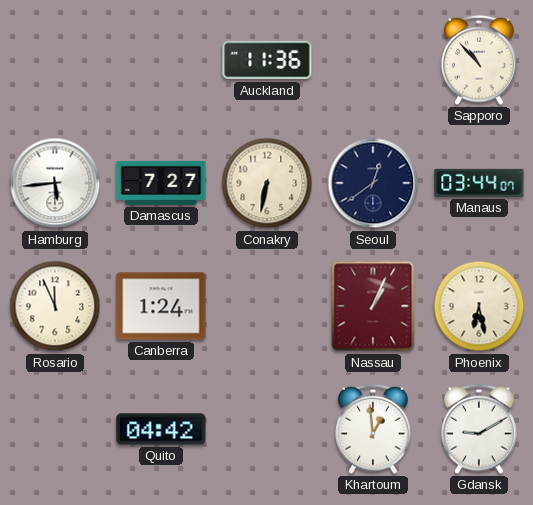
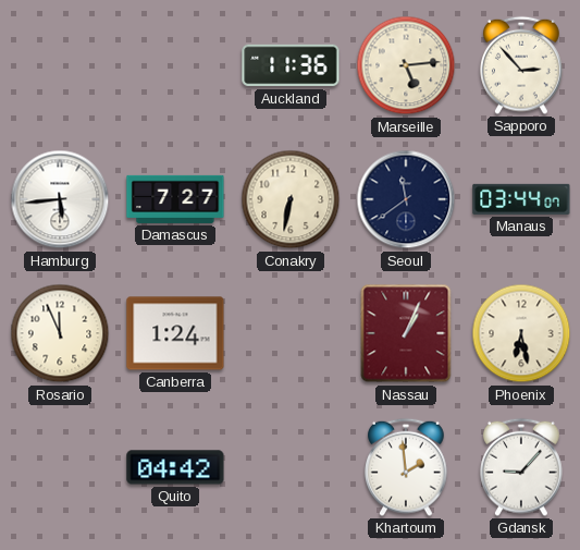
Marseille: none -> 5:14
Sapporo: 10:53 -> 2:53
Seoul: 12:39 -> 11:39
Khartoum: 12:59 -> 1:59
Gdansk: 9:10 -> 9:07
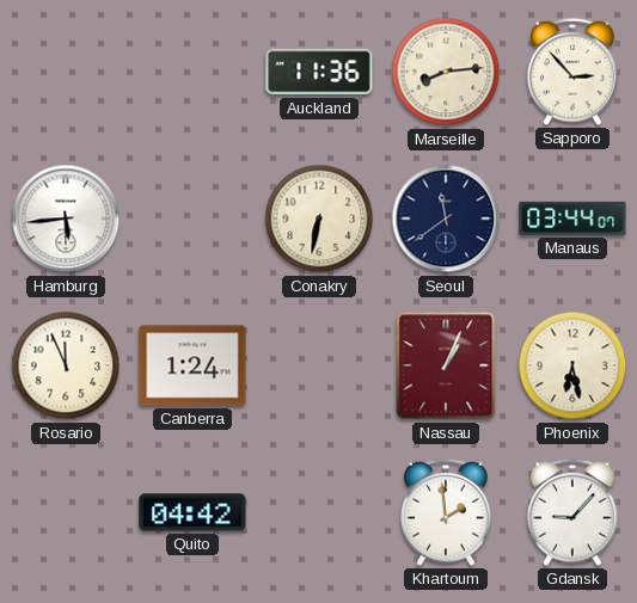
Marseille: 5:14 -> 8:14
Damascus: 7:27 -> none
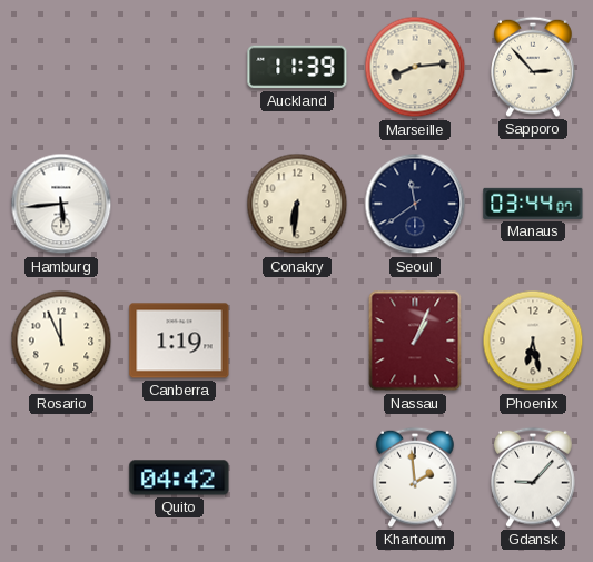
Auckland: 11:36 -> 11:39
Conakry: 6:32 -> 6:31
Canberra: 1:24 -> 1:19
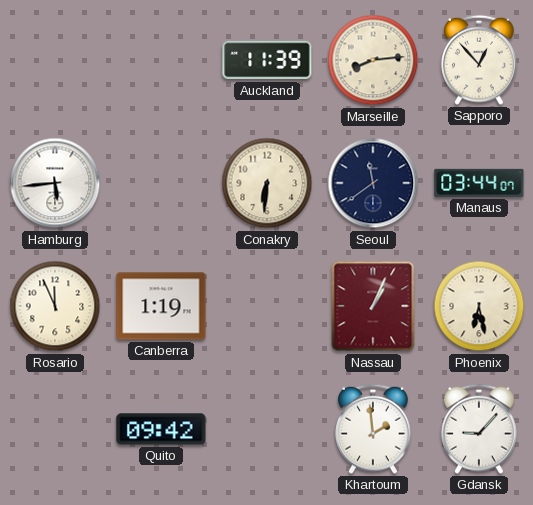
Sapporo: 2:53 -> 12:53
Quito: 04:42 -> 09:42
